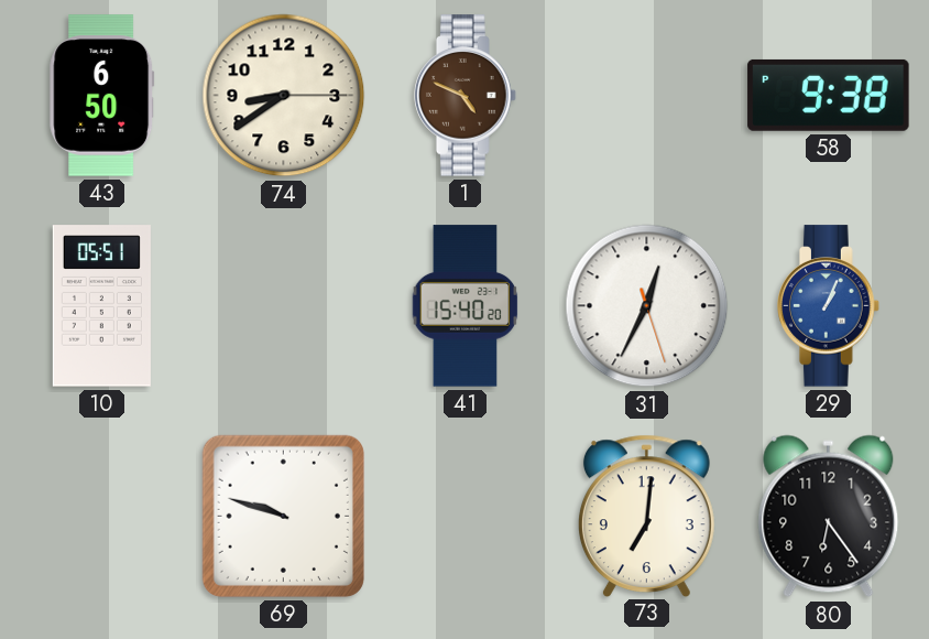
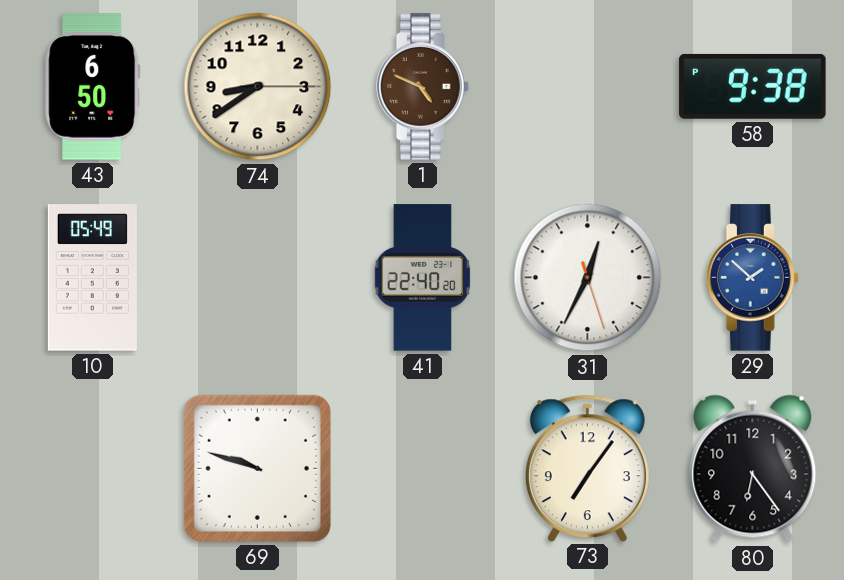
10: 05:51 -> 05:49
41: 15:40 -> 22:40
29: 1:04 -> 1:52
73: 7:01 -> 7:06
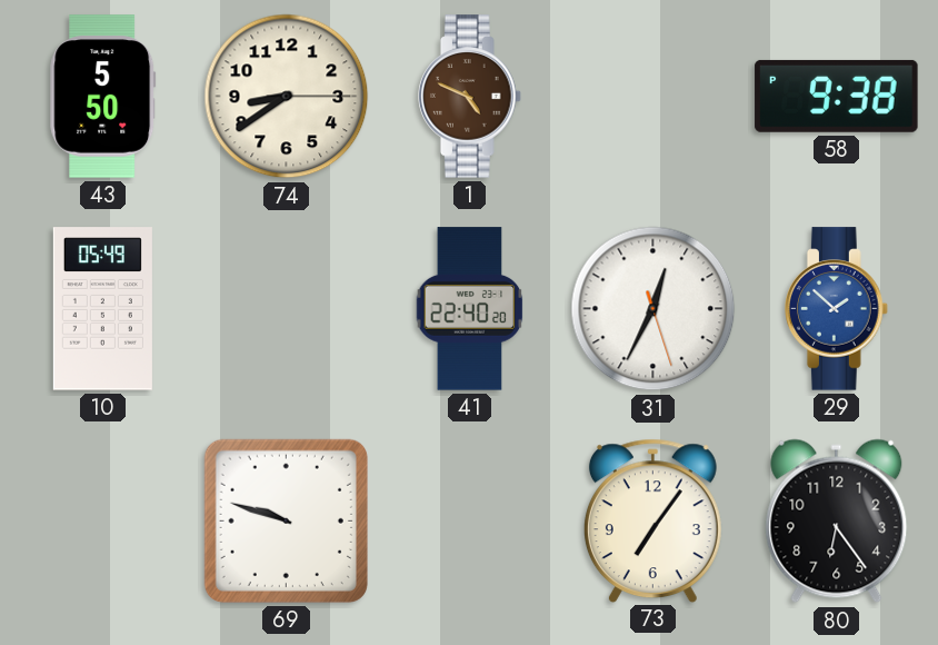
43: 6:50 -> 5:50
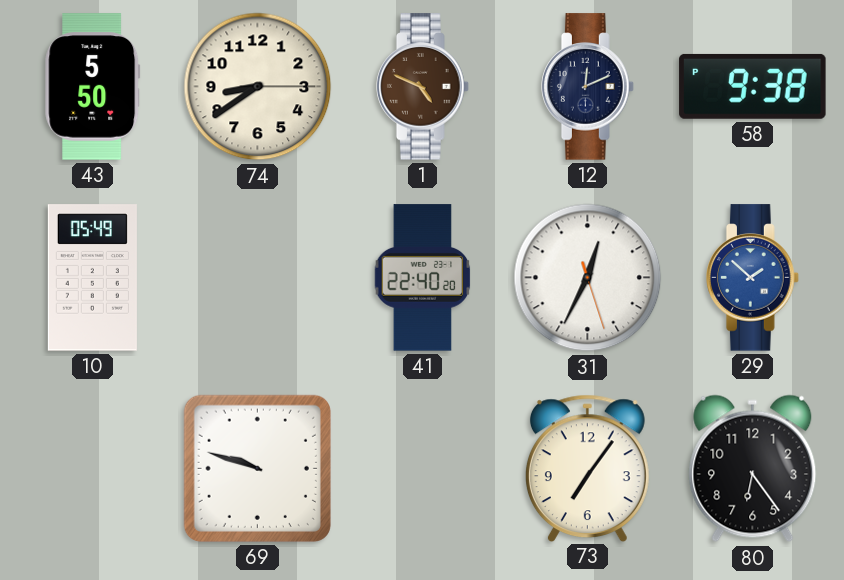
12: none -> 12:11
